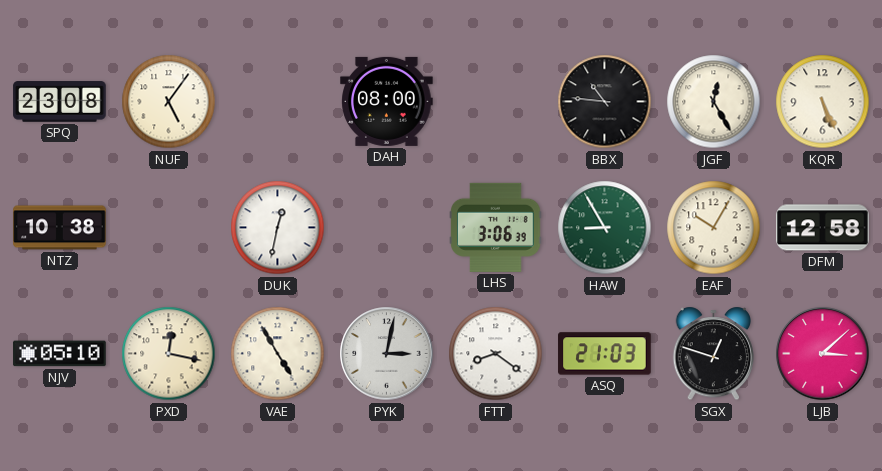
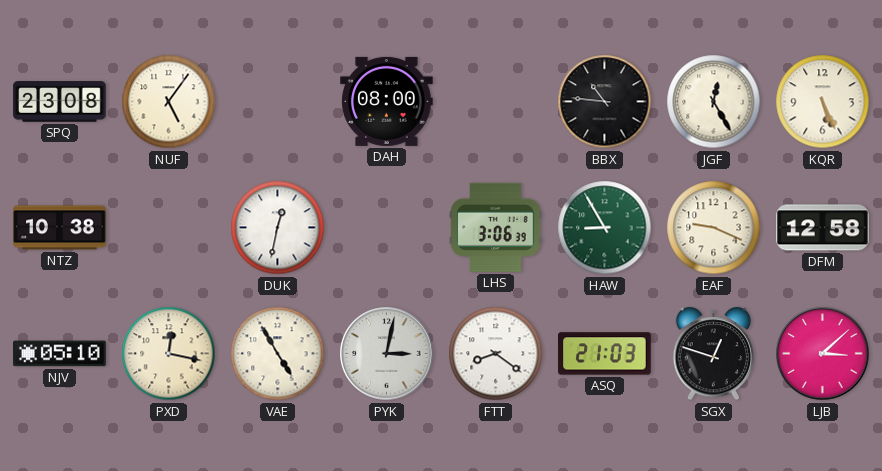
EAF: 10:05 -> 9:19
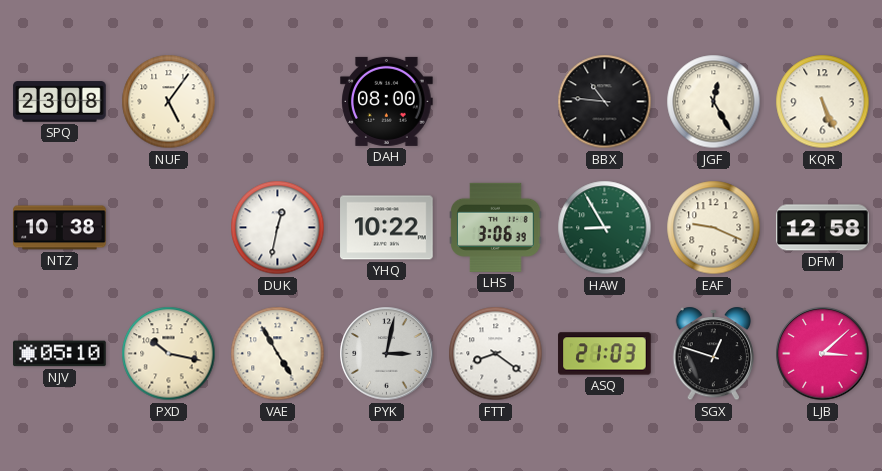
YHQ: none -> 10:22
PXD: 12:17 -> 10:17
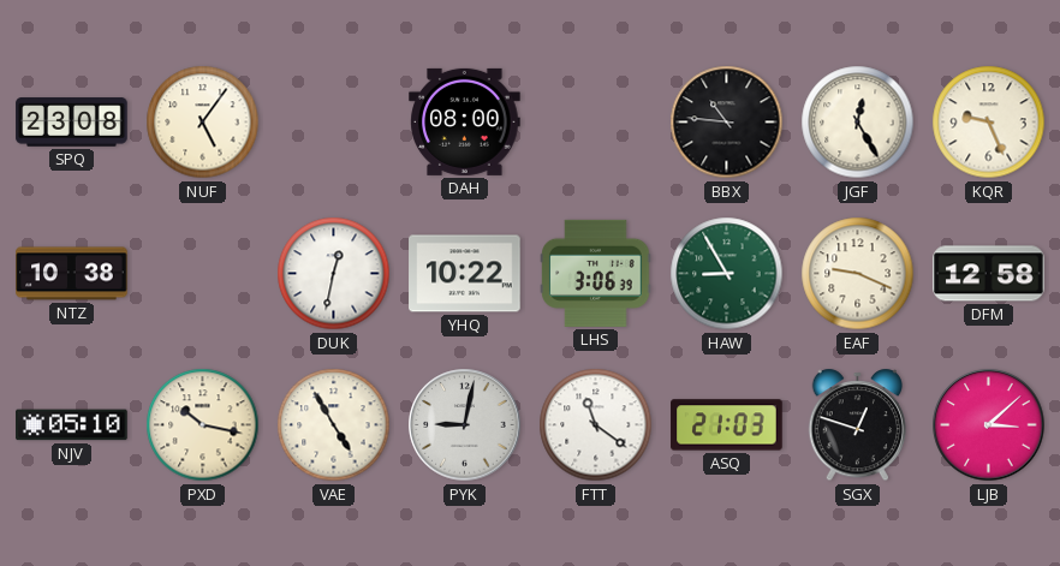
KQR: 5:26 -> 9:26
PYK: 3:02 -> 9:02
FTT: 8:21 -> 11:21
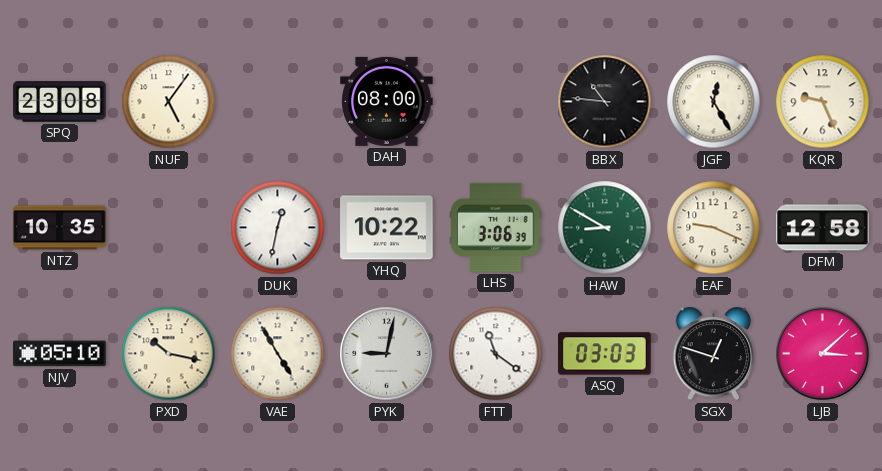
NTZ: 10:38 -> 10:35
HAW: 8:55 -> 8:50
ASQ: 21:03 -> 03:03
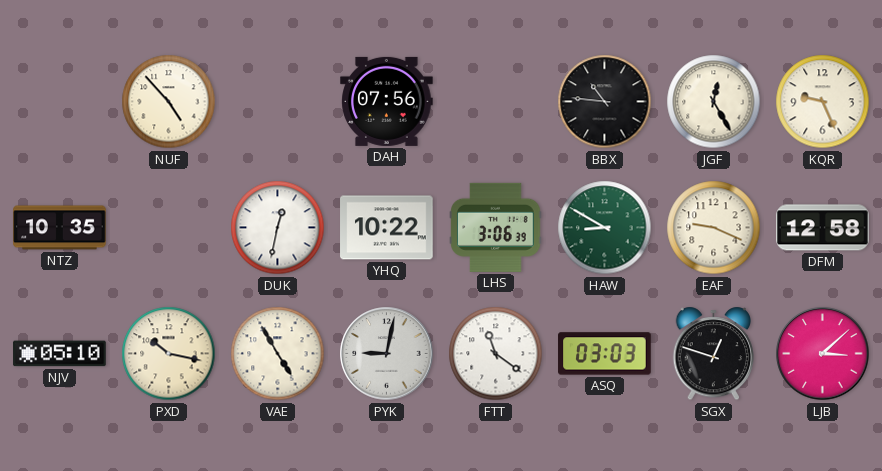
SPQ: 23:08 -> none
NUF: 5:06 -> 4:53
DAH: 08:00 -> 07:56
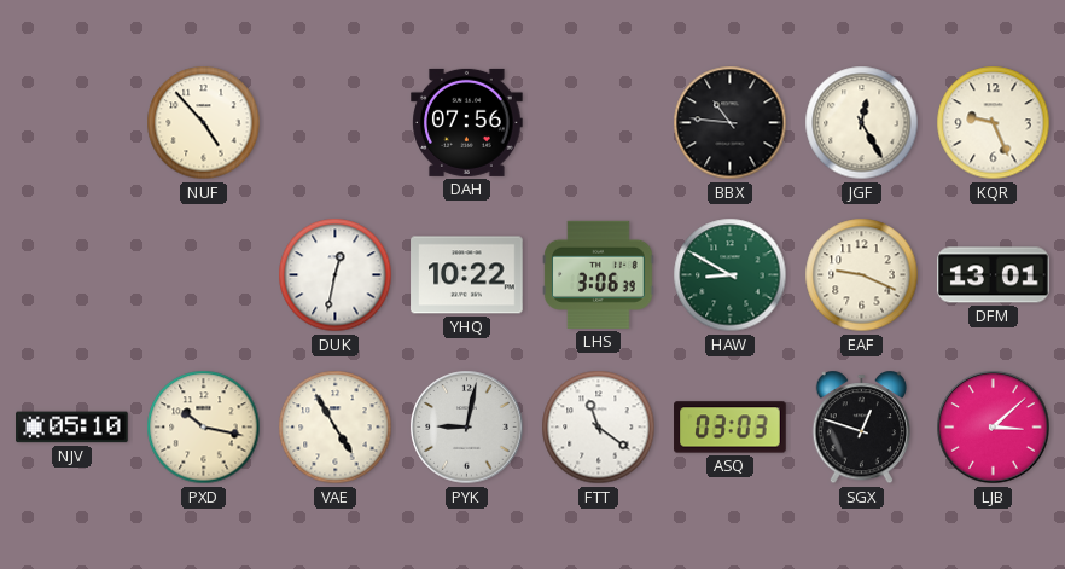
NTZ: 10:35 -> none
DFM: 12:58 -> 13:01
